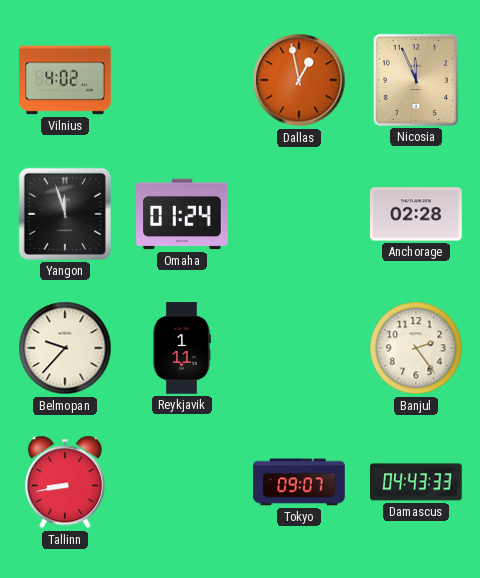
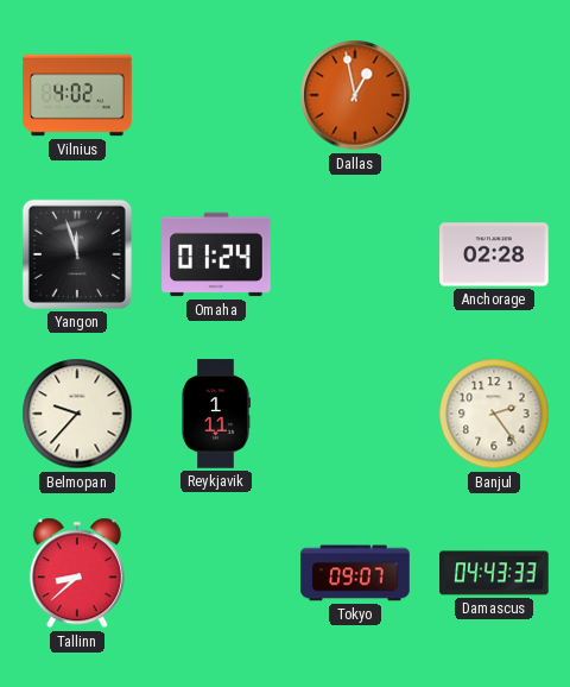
Nicosia: 11:56 -> none
Tallinn: 8:43 -> 8:38
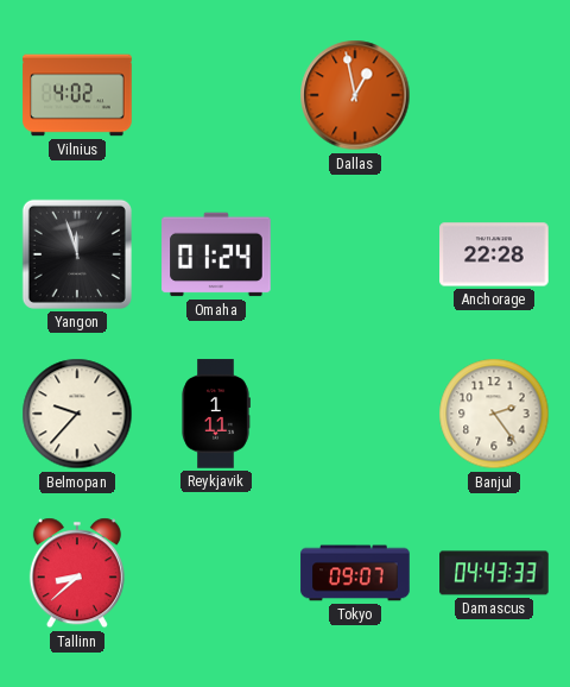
Anchorage: 02:28 -> 22:28
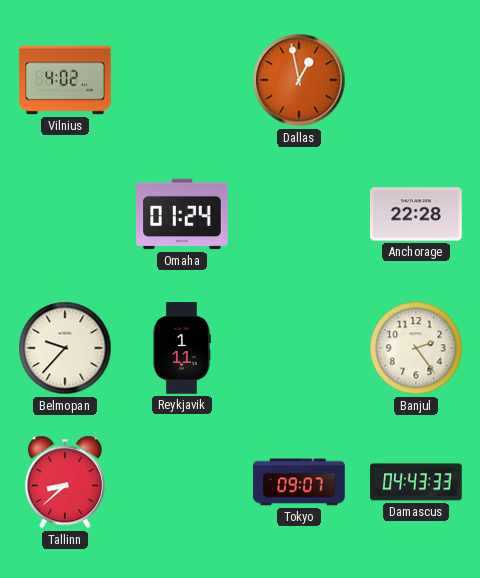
Yangon: 11:57 -> none
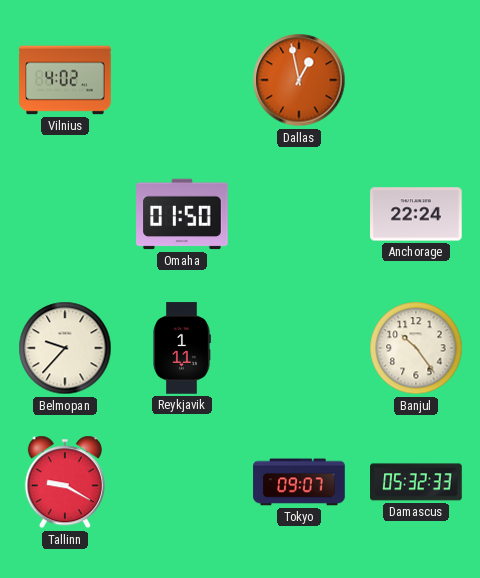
Omaha: 01:24 -> 01:50
Anchorage: 22:28 -> 22:24
Banjul: 2:24 -> 10:24
Tallinn: 8:38 -> 9:20
Damascus: 04:43 -> 05:32
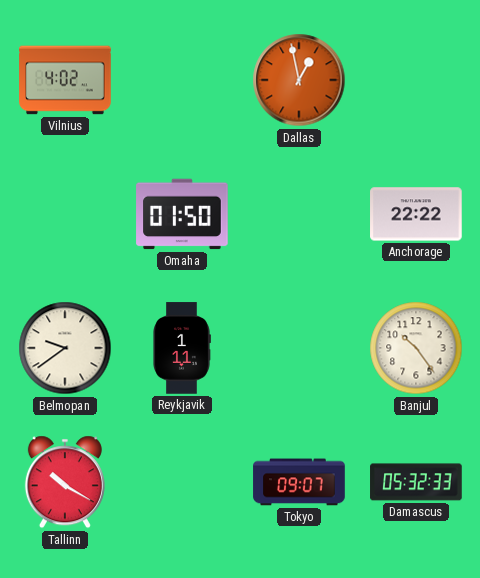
Anchorage: 22:24 -> 22:22
Belmopan: 9:37 -> 9:39
Tallinn: 9:20 -> 10:20
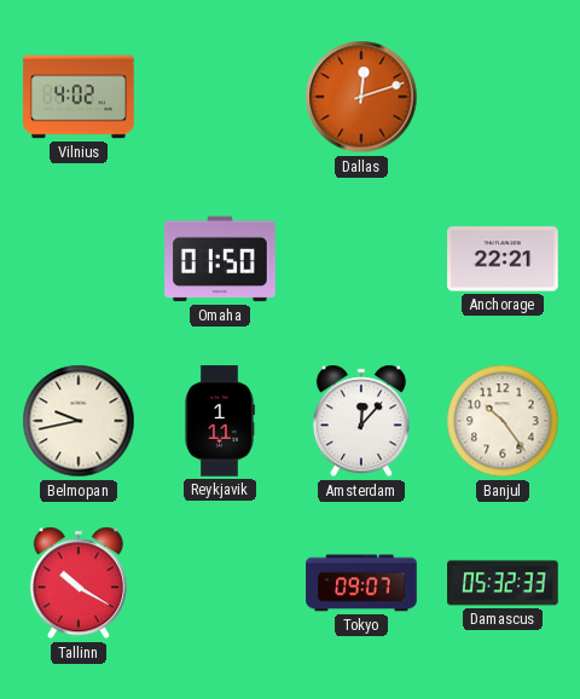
Dallas: 12:58 -> 12:12
Anchorage: 22:22 -> 22:21
Belmopan: 9:39 -> 9:43
Amsterdam: none -> 12:07
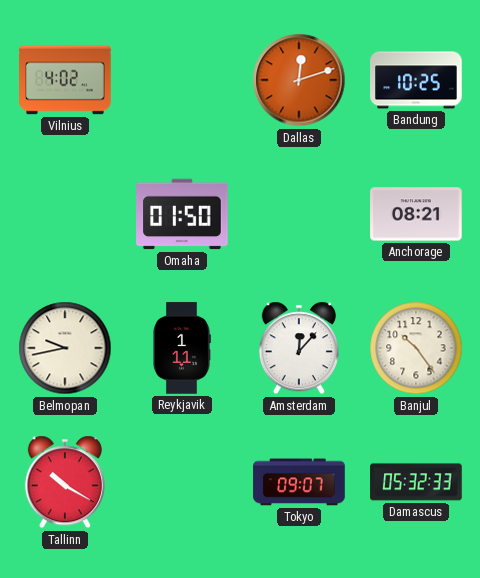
Bandung: none -> 10:25
Anchorage: 22:21 -> 08:21
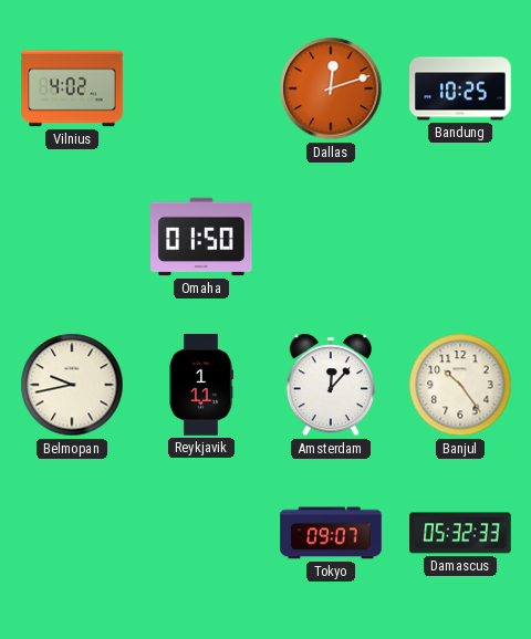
Anchorage: 08:21 -> none
Tallinn: 10:20 -> none
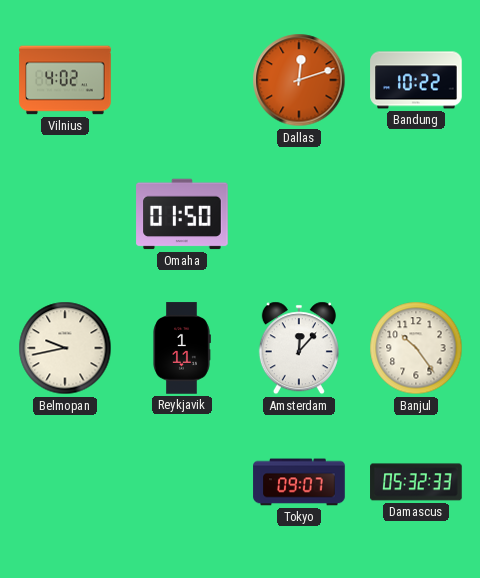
Bandung: 10:25 -> 10:22
